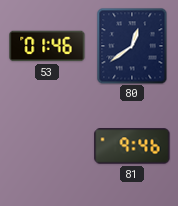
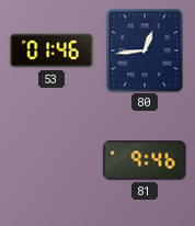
80: 12:39 -> 12:44
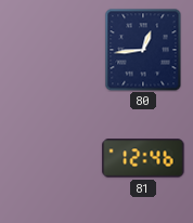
53: 01:46 -> none
81: 9:46 -> 12:46
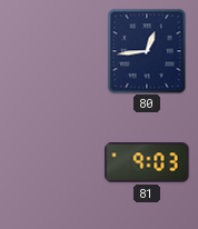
81: 12:46 -> 9:03
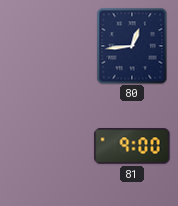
81: 9:03 -> 9:00
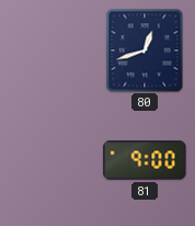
80: 12:44 -> 12:42
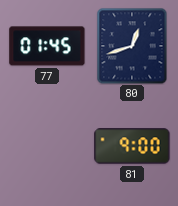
77: none -> 01:45
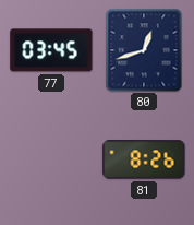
77: 01:45 -> 03:45
81: 9:00 -> 8:26
